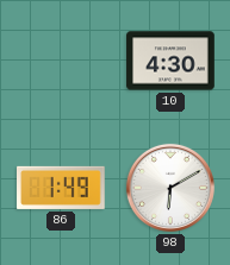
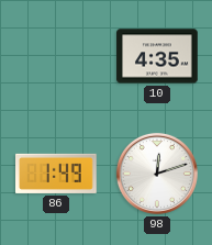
10: 4:30 -> 4:35
98: 6:10 -> 12:12
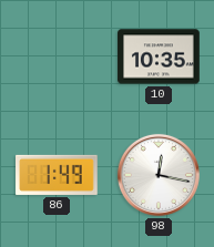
10: 4:35 -> 10:35
98: 12:12 -> 12:17
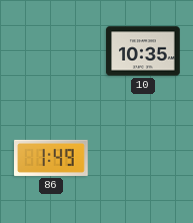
98: 12:17 -> none
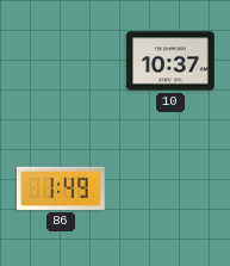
10: 10:35 -> 10:37
